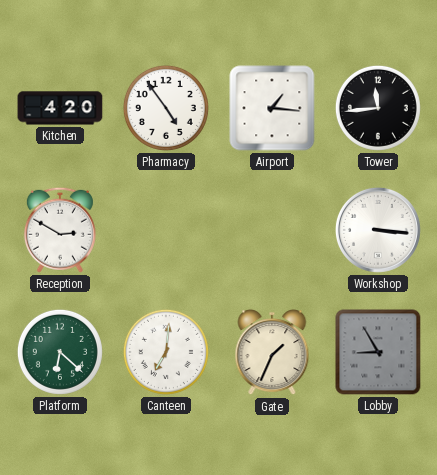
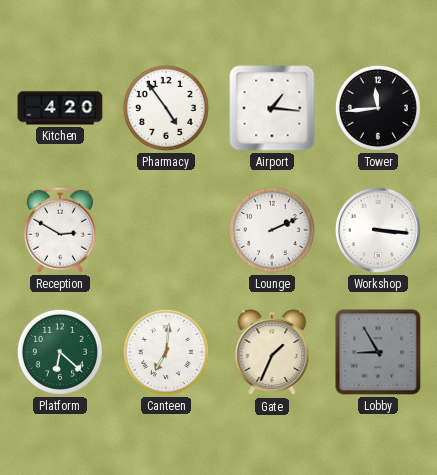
Lounge: none -> 2:11
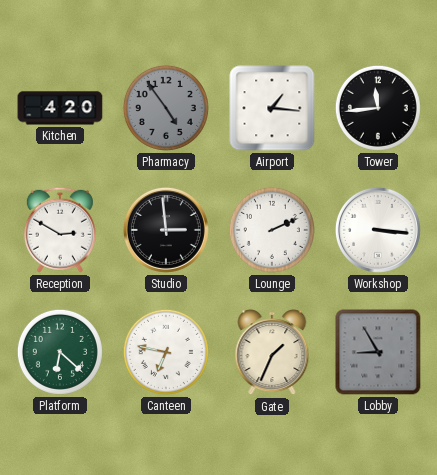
Pharmacy dial: white -> grey
Studio: none -> 2:59
Canteen: 7:01 -> 6:47
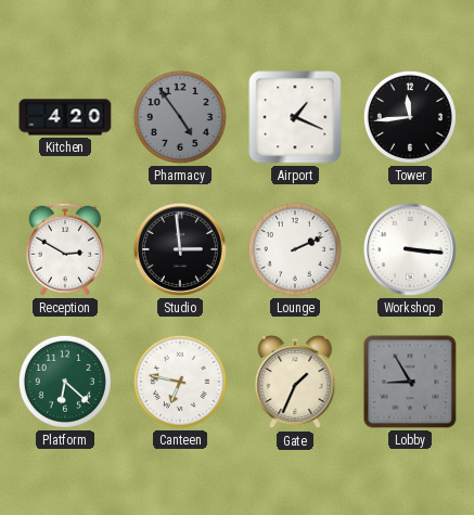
Airport: 1:16 -> 1:19
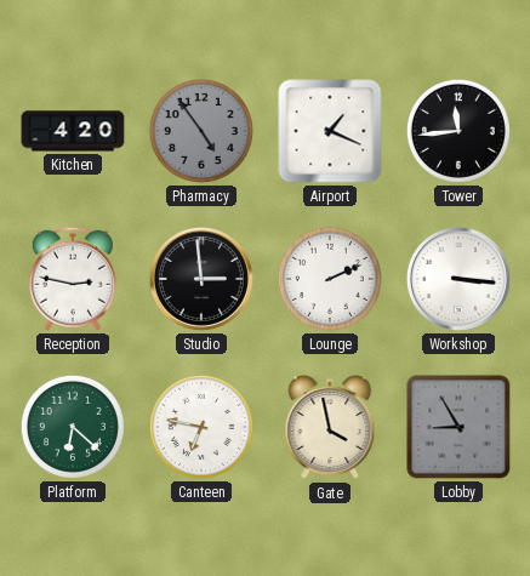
Reception: 2:50 -> 2:47
Gate: 1:34 -> 3:58
